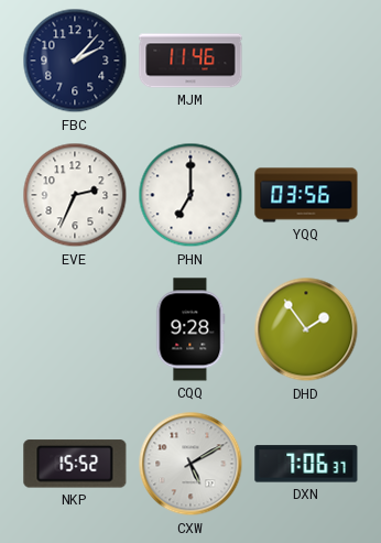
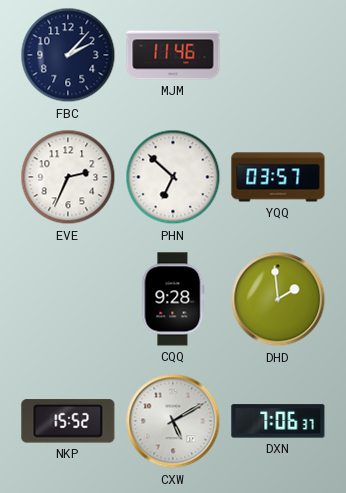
PHN: 7:00 -> 6:52
YQQ: 03:56 -> 03:57
DHD: 1:54 -> 1:59
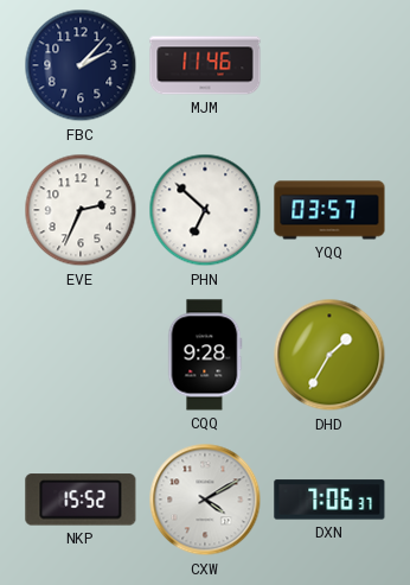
DHD: 1:59 -> 1:35
CXW: 5:10 -> 4:10
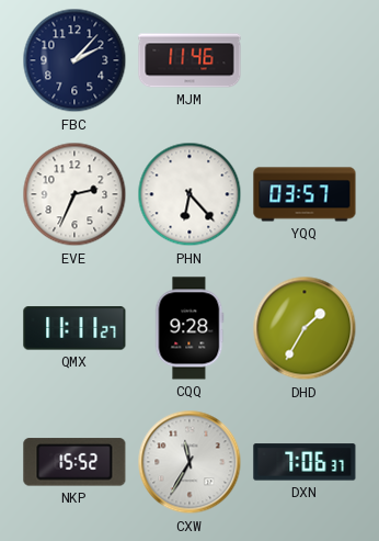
PHN: 6:52 -> 6:23
QMX: none -> 11:11
CXW: 4:10 -> 11:35
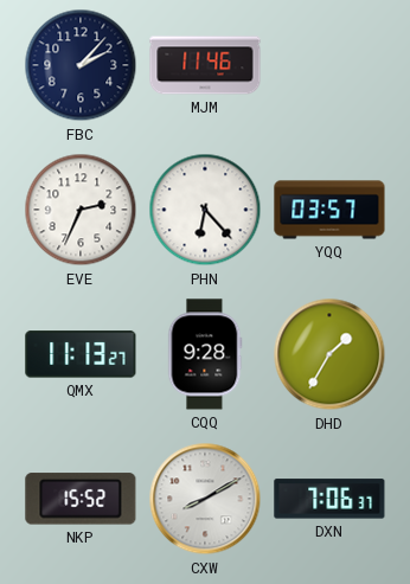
QMX: 11:11 -> 11:13
CXW: 11:35 -> 8:10
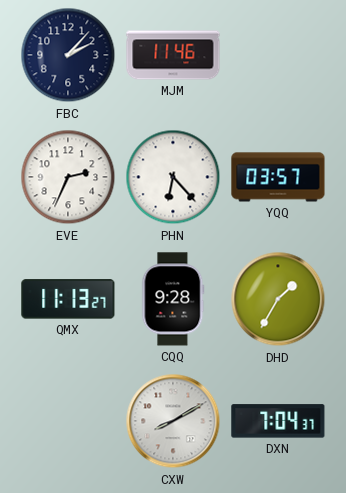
NKP: 15:52 -> none
DXN: 7:06 -> 7:04
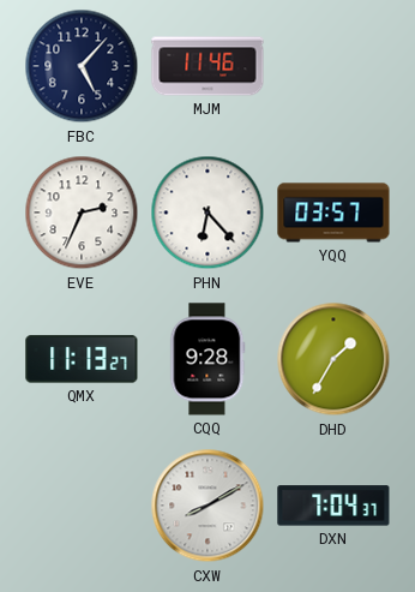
FBC: 2:07 -> 5:07
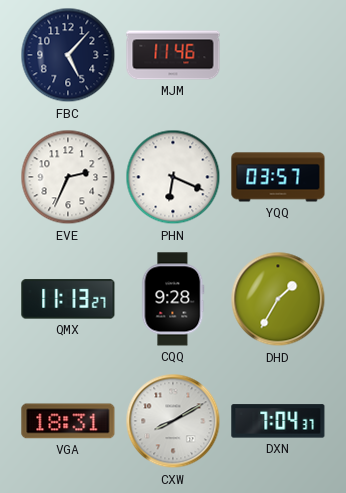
PHN: 6:23 -> 6:19
VGA: none -> 18:31
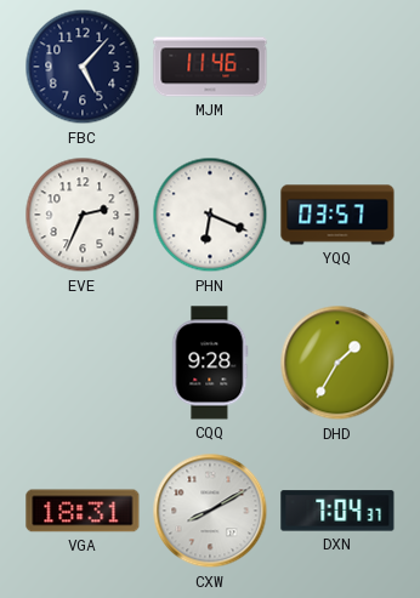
QMX: 11:13 -> none
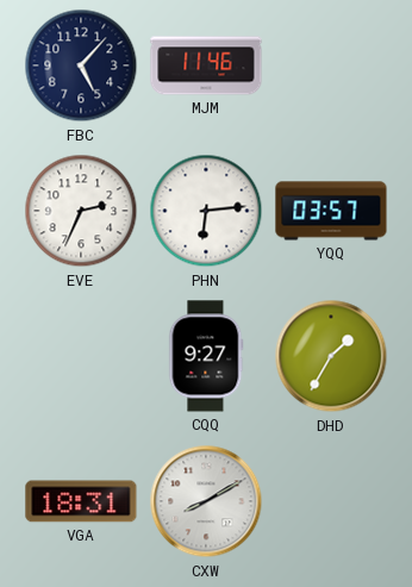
PHN: 6:19 -> 6:14
CQQ: 9:28 -> 9:27
DXN: 7:04 -> none
